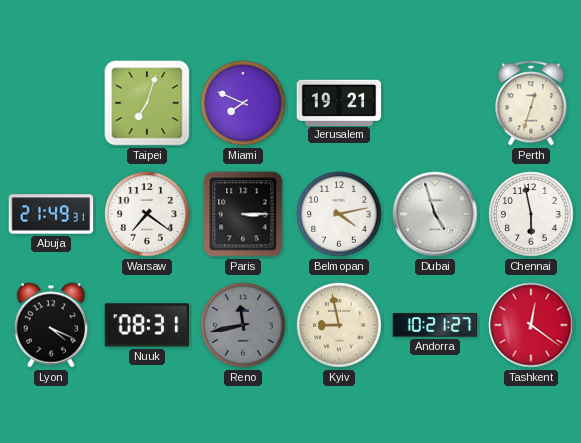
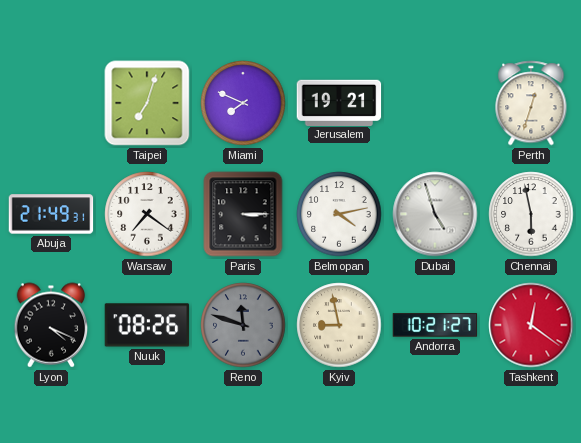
Nuuk: 08:31 -> 08:26
Reno: 11:43 -> 11:48
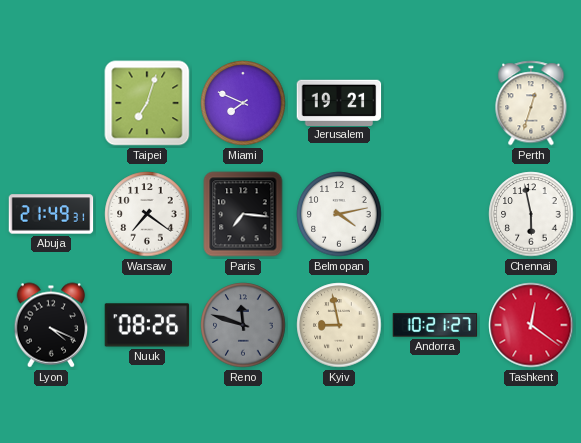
Paris: 3:15 -> 7:16
Dubai: 4:57 -> none
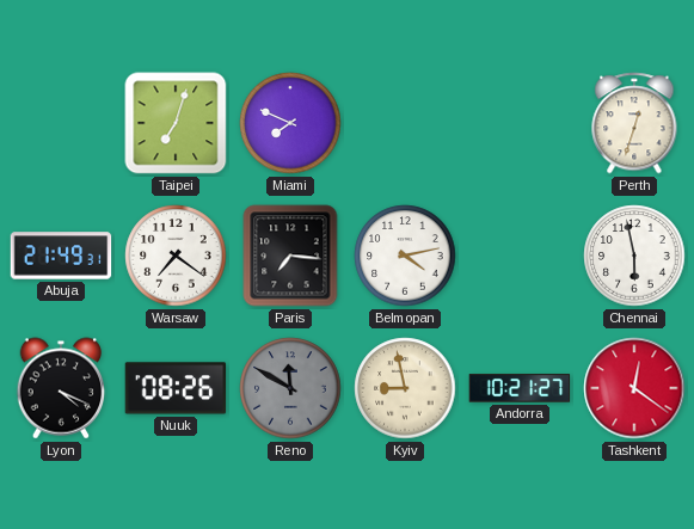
Jerusalem: 19:21 -> none
Reno: 11:48 -> 11:50
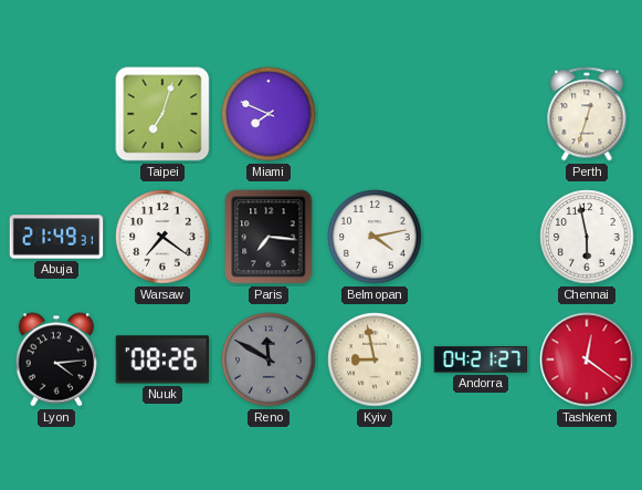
Lyon: 4:19 -> 4:14
Andorra: 10:21 -> 04:21
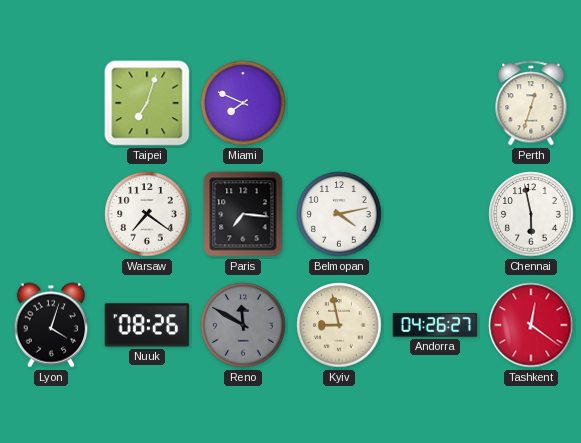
Abuja: 21:49 -> none
Lyon: 4:14 -> 4:03
Andorra: 04:21 -> 04:26
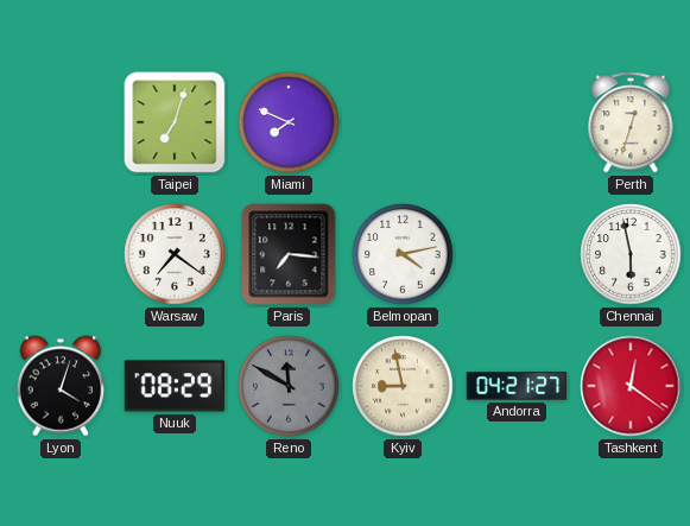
Nuuk: 08:26 -> 08:29
Andorra: 04:26 -> 04:21
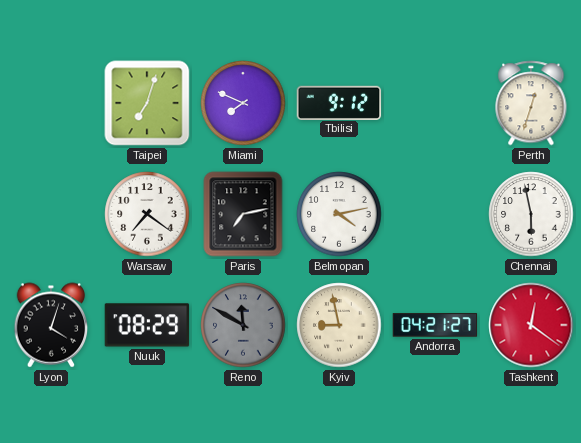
Tbilisi: none -> 9:12
Paris: 7:16 -> 7:13
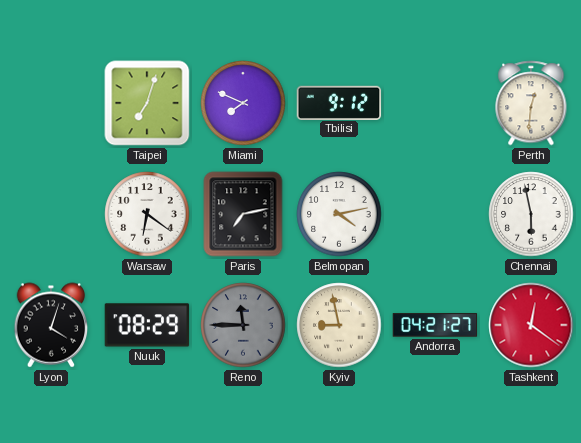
Perth: 12:33 -> 12:31
Warsaw: 7:21 -> 6:21
Reno: 11:50 -> 11:45
